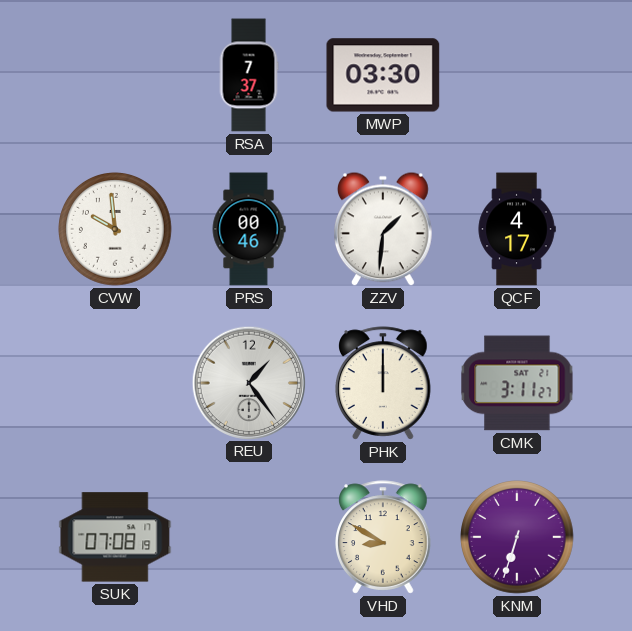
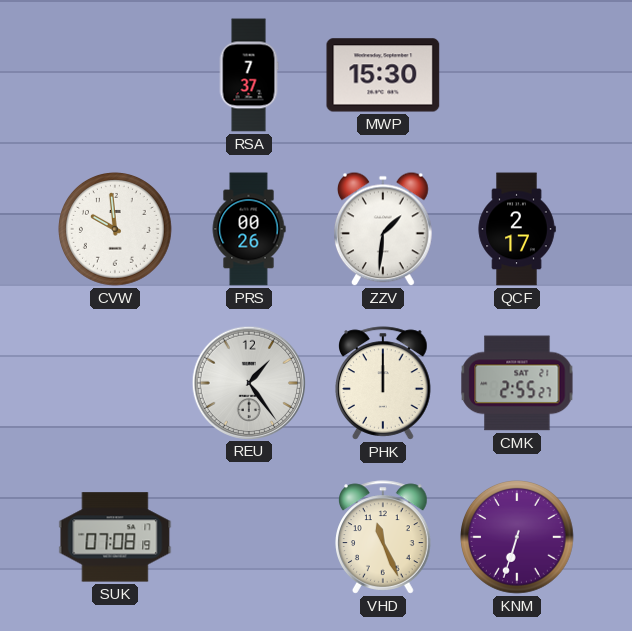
MWP: 03:30 -> 15:30
PRS: 00:46 -> 00:26
QCF: 4:17 -> 2:17
CMK: 3:11 -> 2:55
VHD: 8:50 -> 11:26
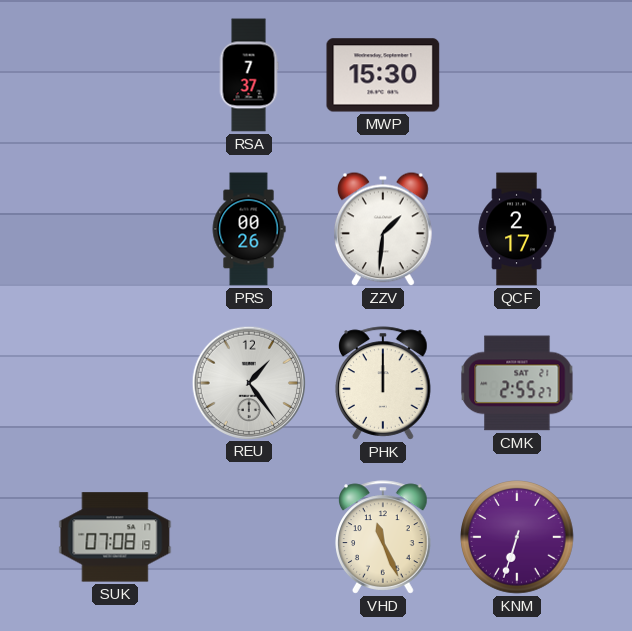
CVW: 9:59 -> none
